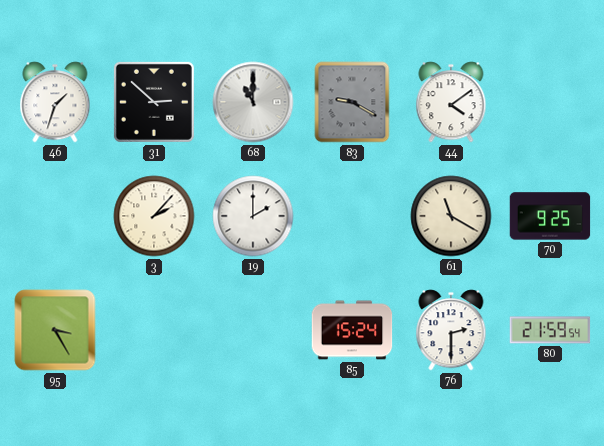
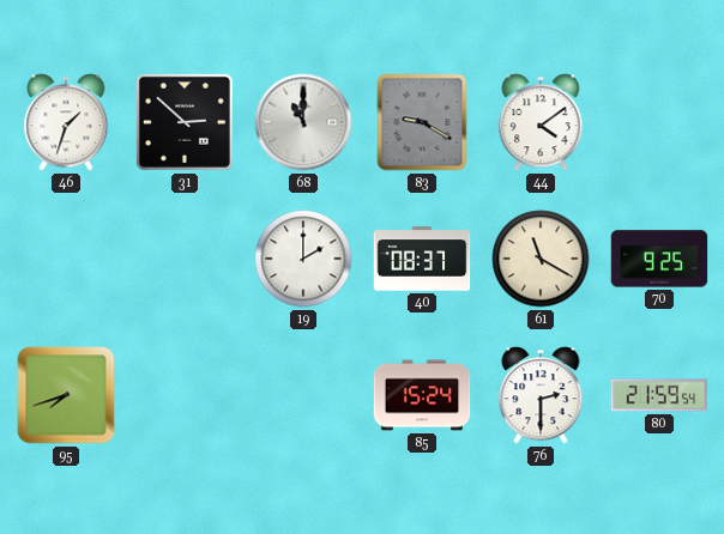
3: 2:07 -> none
40: none -> 08:37
95: 3:25 -> 7:42
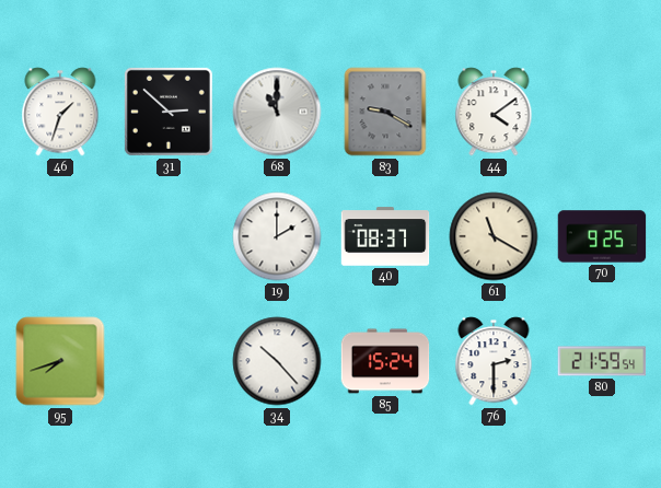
34: none -> 10:23
